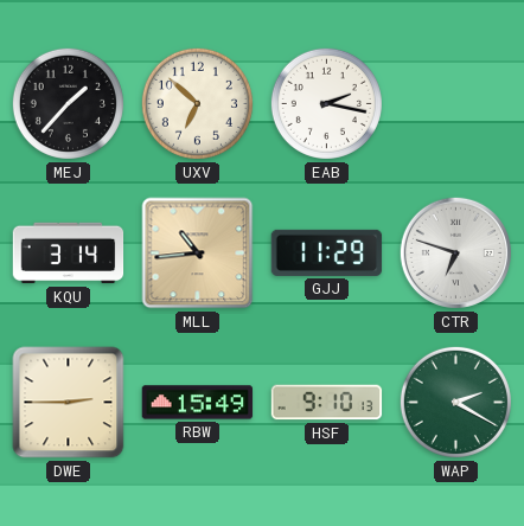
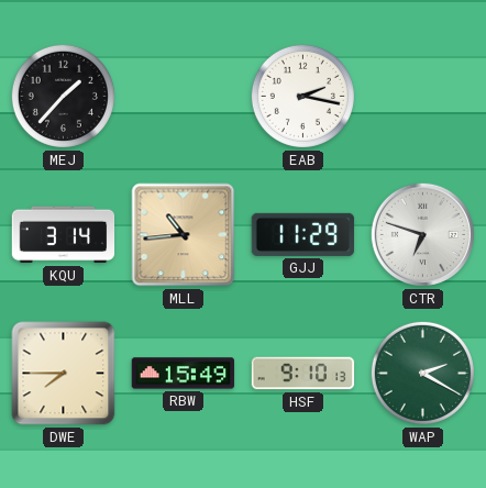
UXV: 6:52 -> none
DWE: 2:45 -> 7:45
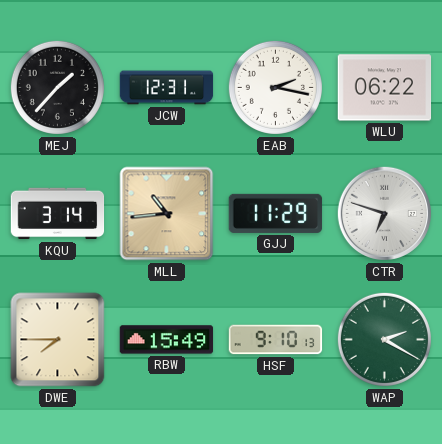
JCW: none -> 12:31
WLU: none -> 06:22
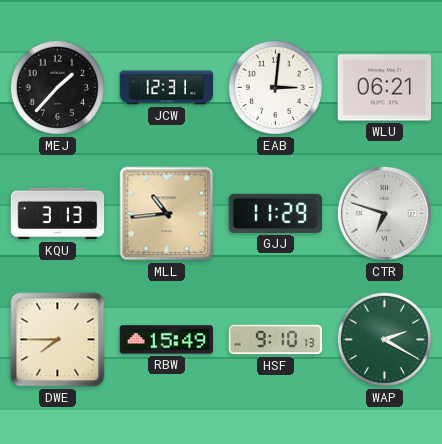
EAB: 2:17 -> 3:01
WLU: 06:22 -> 06:21
KQU: 3:14 -> 3:13
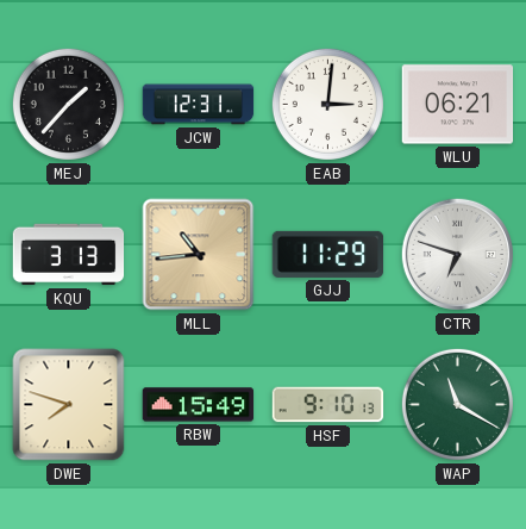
DWE: 7:45 -> 7:48
WAP: 2:20 -> 11:20
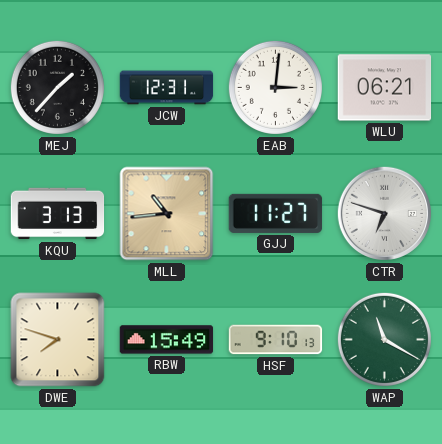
GJJ: 11:29 -> 11:27
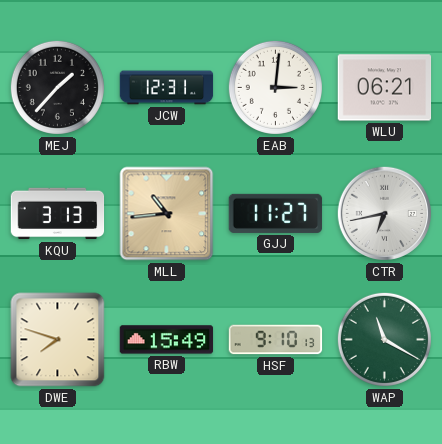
CTR: 6:48 -> 6:43
